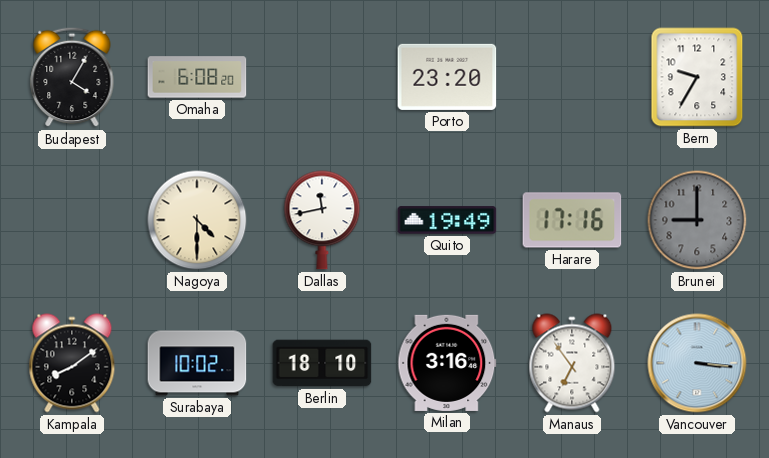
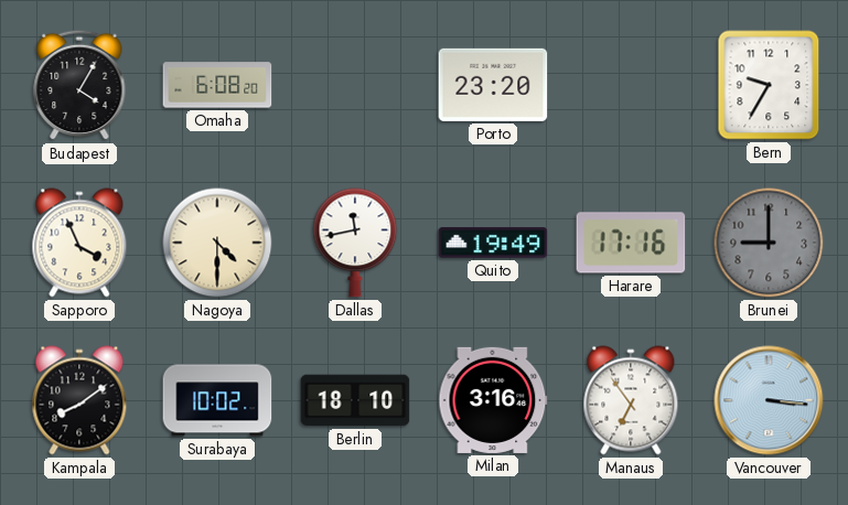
Sapporo: none -> 3:56
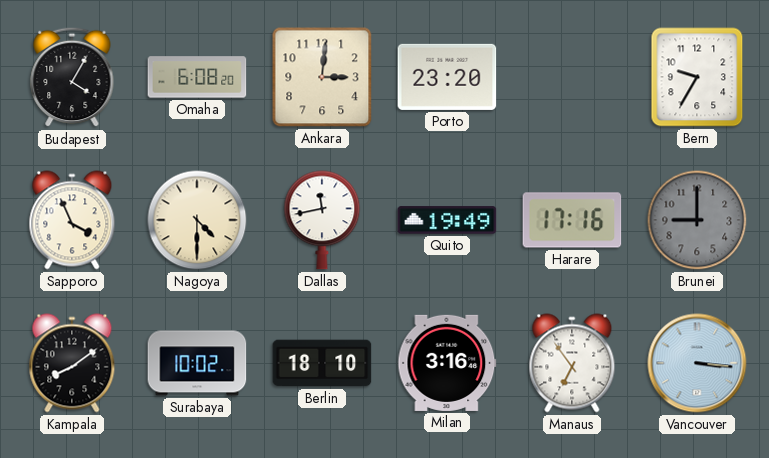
Ankara: none -> 3:01
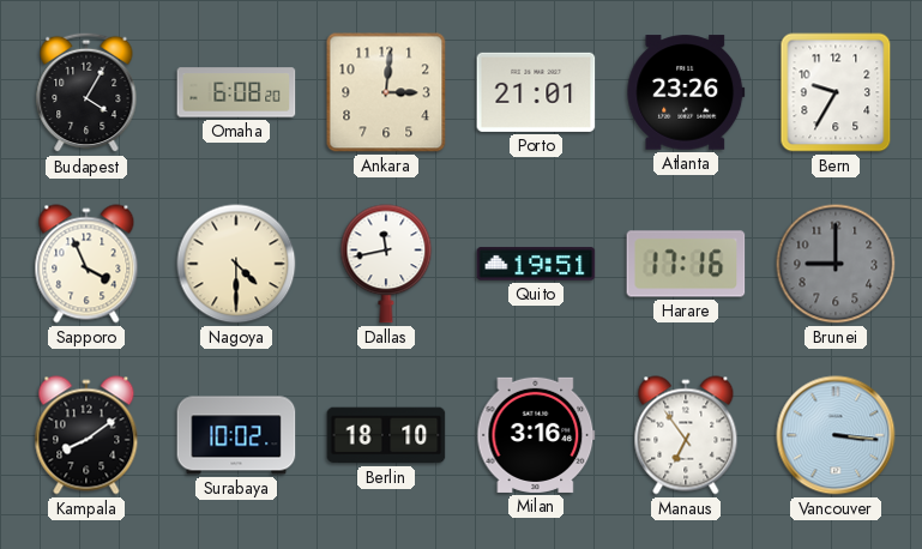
Porto: 23:20 -> 21:01
Atlanta: none -> 23:26
Quito: 19:49 -> 19:51
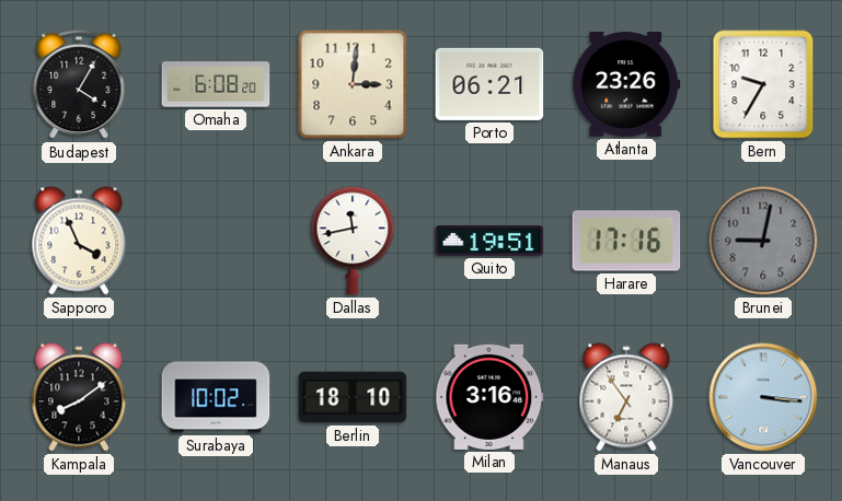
Porto: 21:01 -> 06:21
Nagoya: 4:30 -> none
Brunei: 9:00 -> 9:02
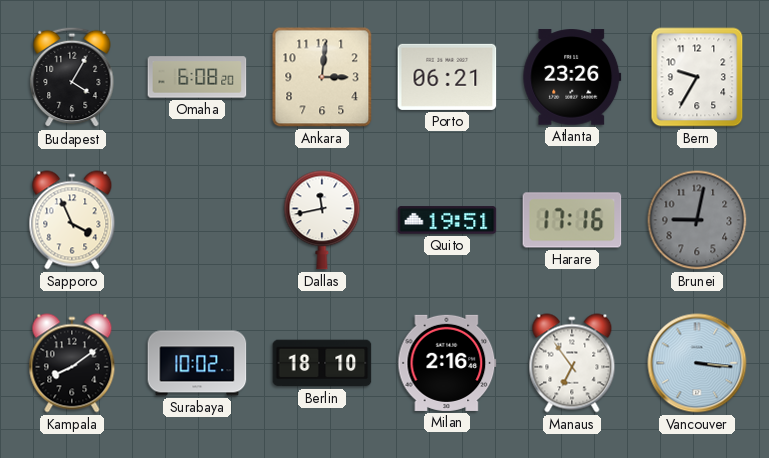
Milan: 3:16 -> 2:16
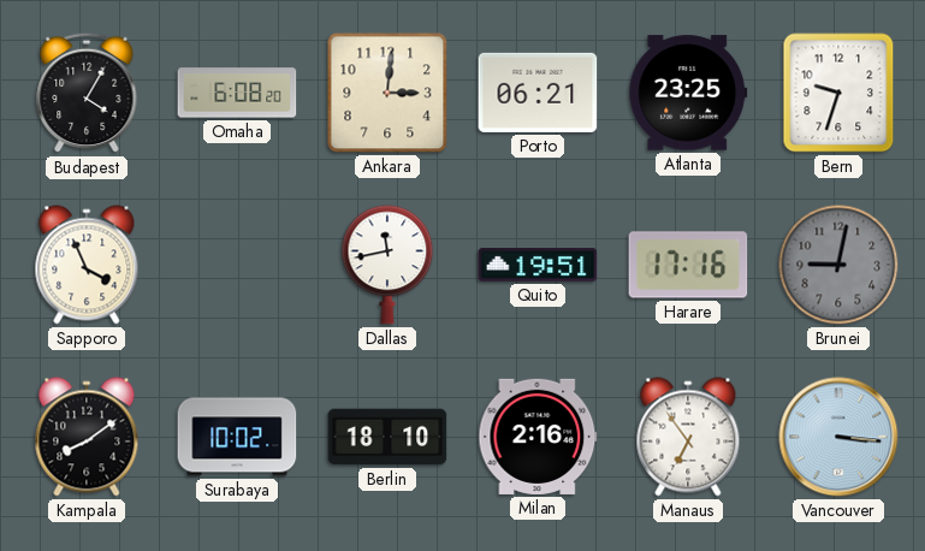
Atlanta: 23:26 -> 23:25
Bern: 9:35 -> 9:33
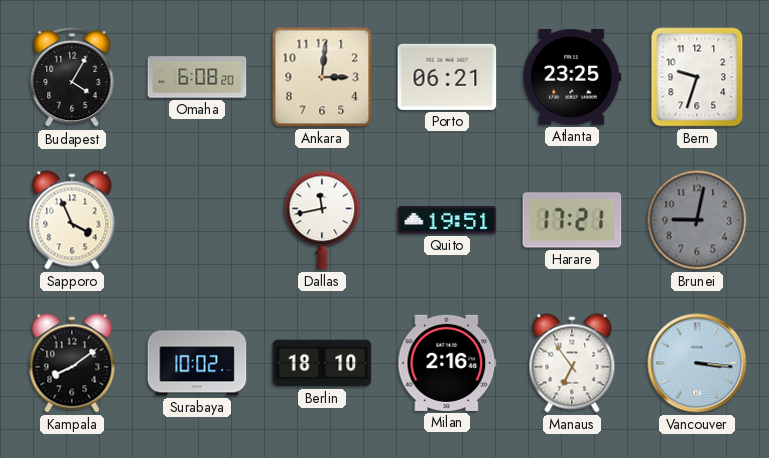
Harare: 17:16 -> 17:21
